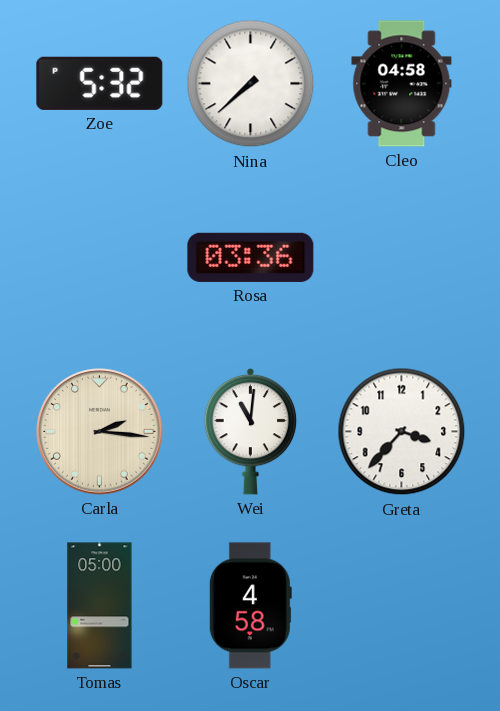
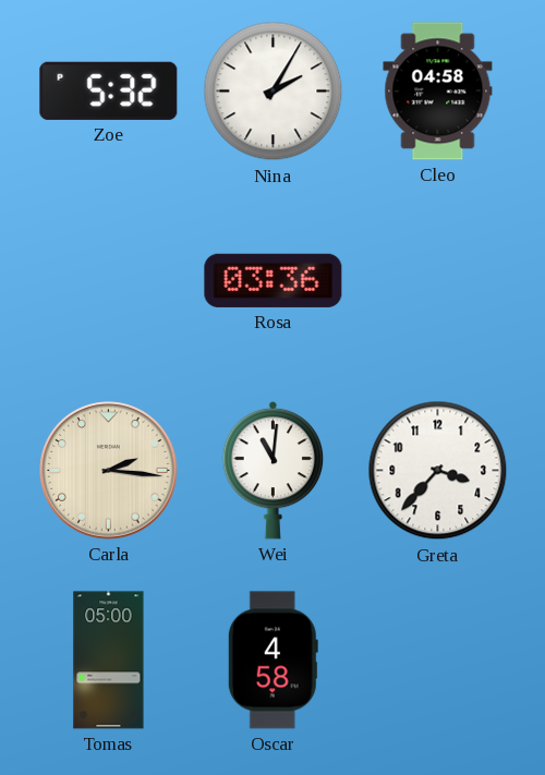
Nina: 7:38 -> 2:05
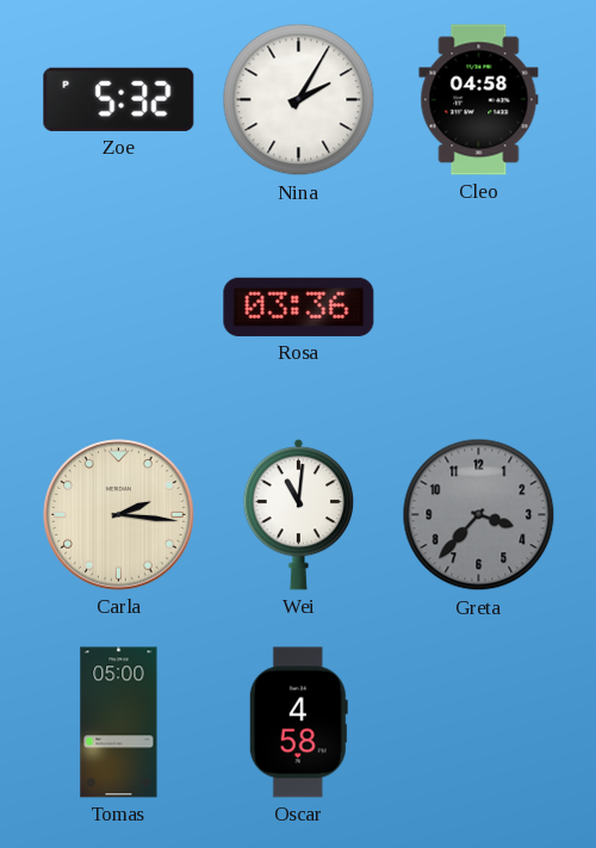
Greta dial: white -> grey
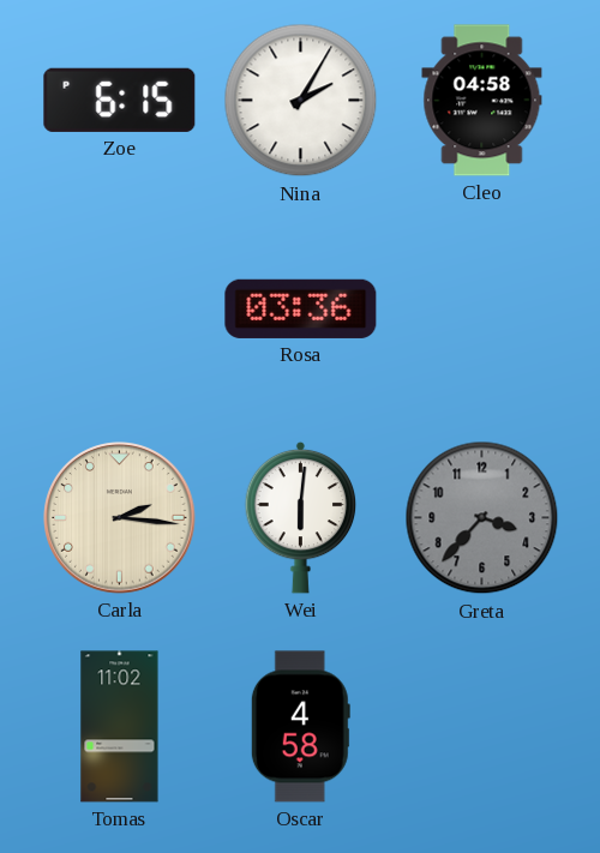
Zoe: 5:32 -> 6:15
Wei: 11:01 -> 6:01
Tomas: 05:00 -> 11:02
